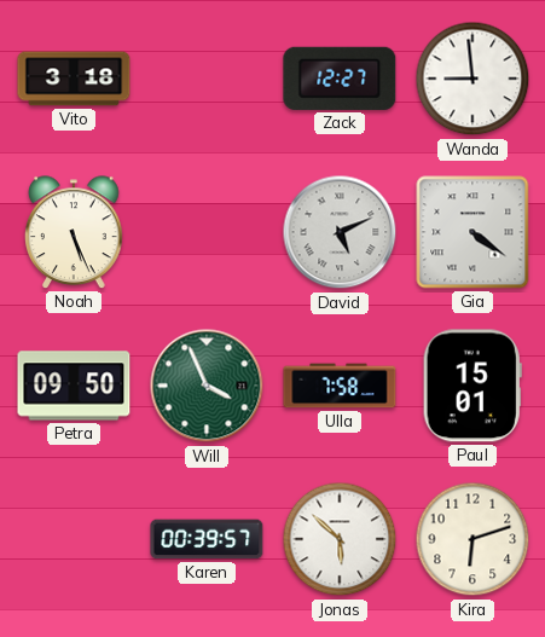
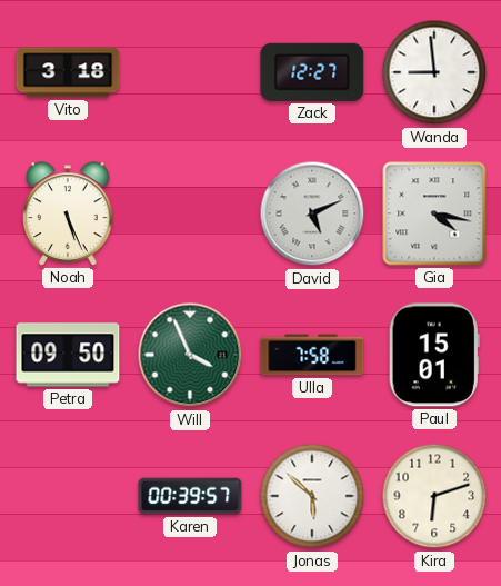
Gia: 4:21 -> 4:17
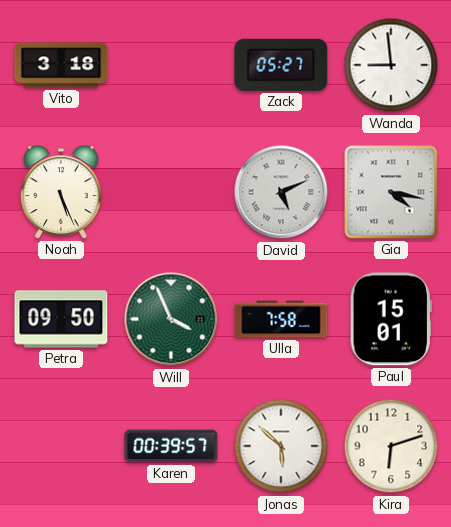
Zack: 12:27 -> 05:27
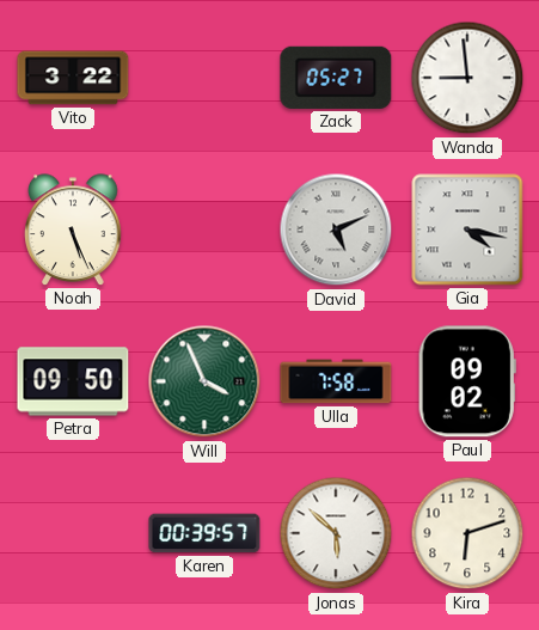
Vito: 3:18 -> 3:22
Paul: 15:01 -> 09:02
